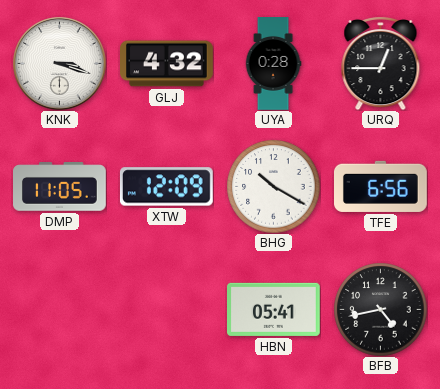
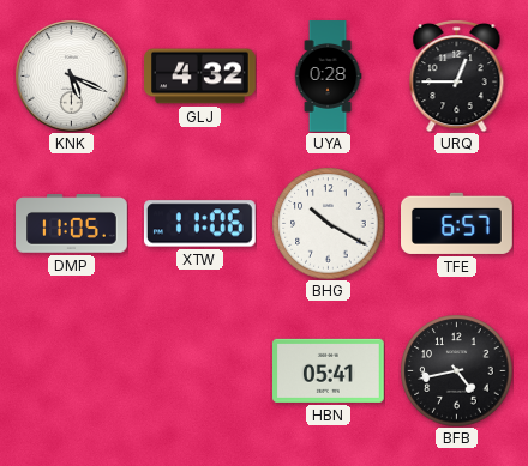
KNK: 3:18 -> 5:19
XTW: 12:09 -> 11:06
TFE: 6:56 -> 6:57
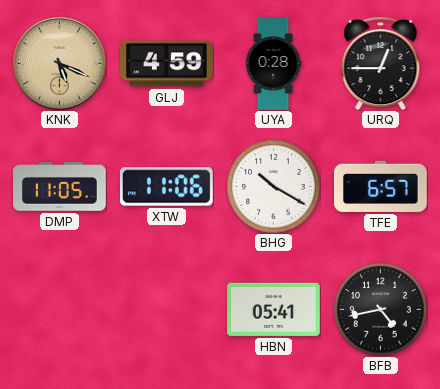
KNK dial: white -> champagne
GLJ: 4:32 -> 4:59
